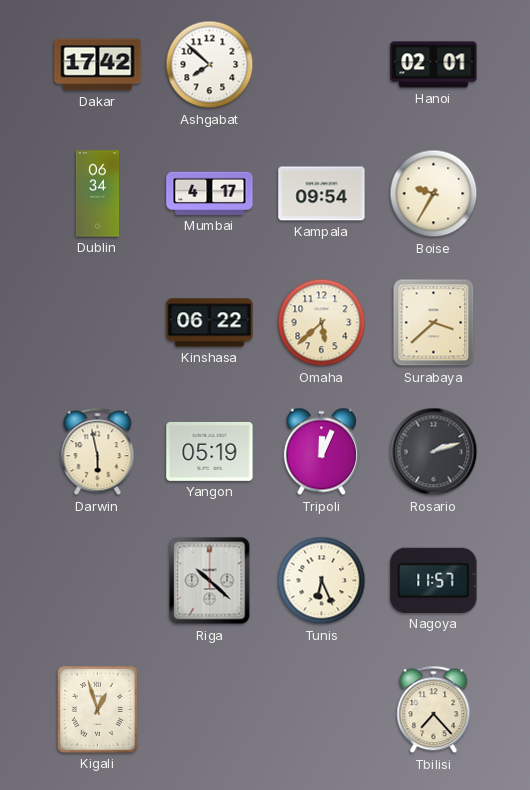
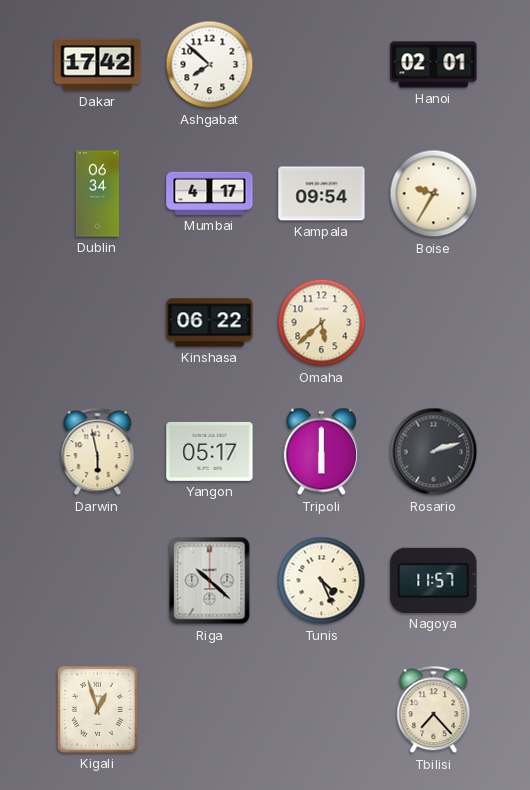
Surabaya: 3:38 -> none
Yangon: 05:19 -> 05:17
Tripoli: 12:04 -> 6:00
Tunis: 6:26 -> 4:26
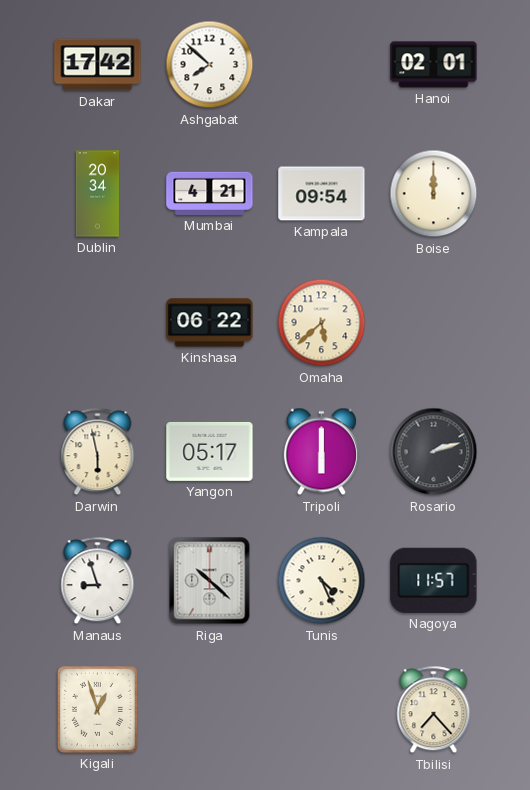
Dublin: 06:34 -> 20:34
Mumbai: 4:17 -> 4:21
Boise: 9:35 -> 12:00
Manaus: none -> 8:57
